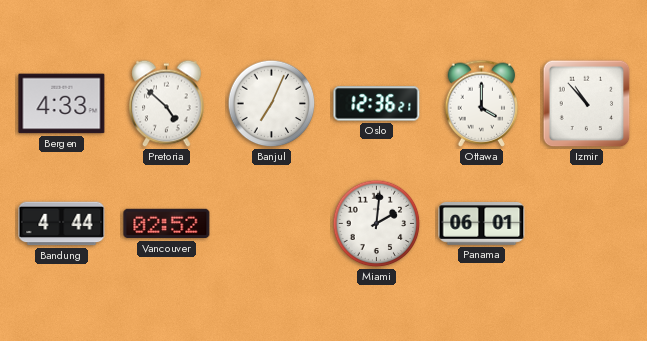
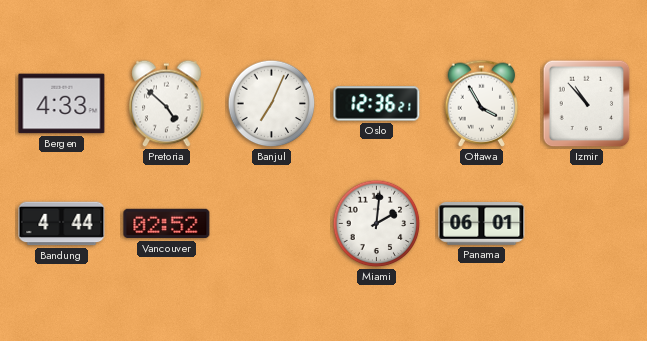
Ottawa: 4:00 -> 3:55
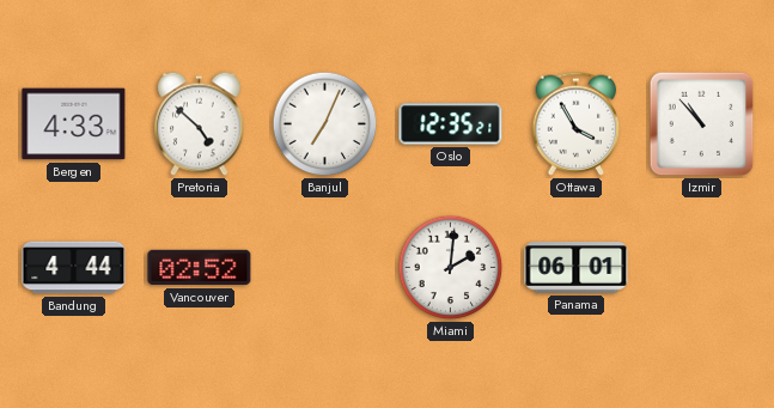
Oslo: 12:36 -> 12:35
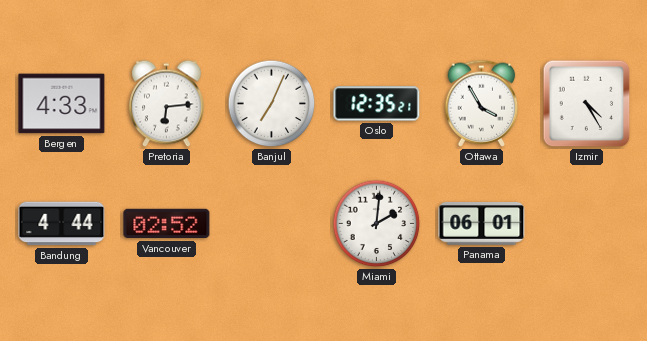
Pretoria: 4:52 -> 6:14
Izmir: 10:53 -> 4:25
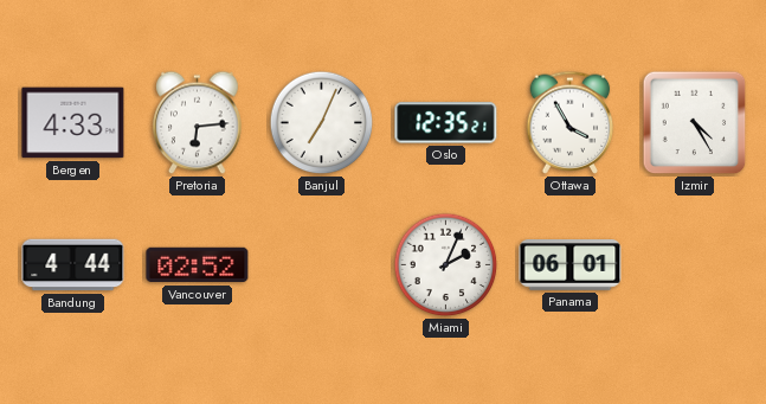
Miami: 2:01 -> 2:04
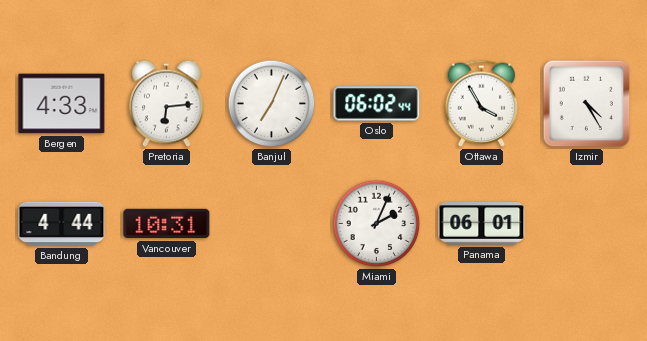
Oslo: 12:35 -> 06:02
Vancouver: 02:52 -> 10:31
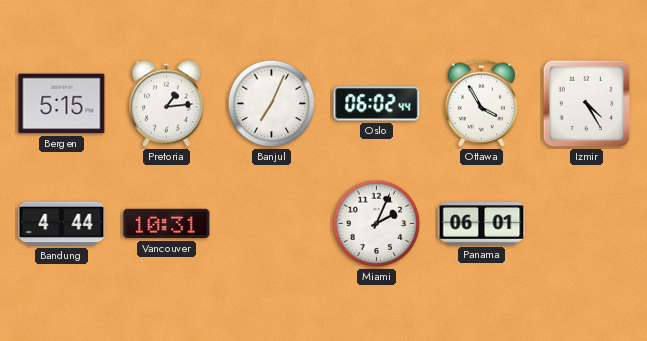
Bergen: 4:33 -> 5:15
Pretoria: 6:14 -> 1:14
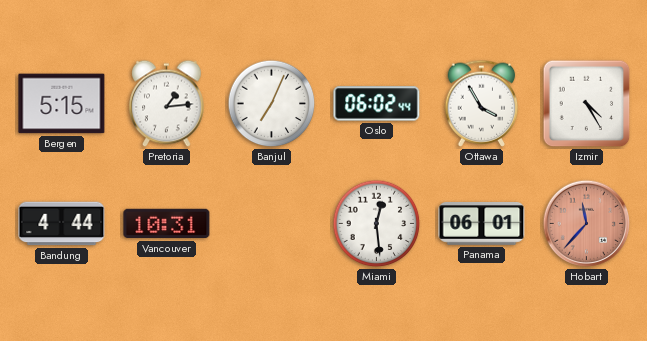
Miami: 2:04 -> 12:29
Hobart: none -> 11:37
